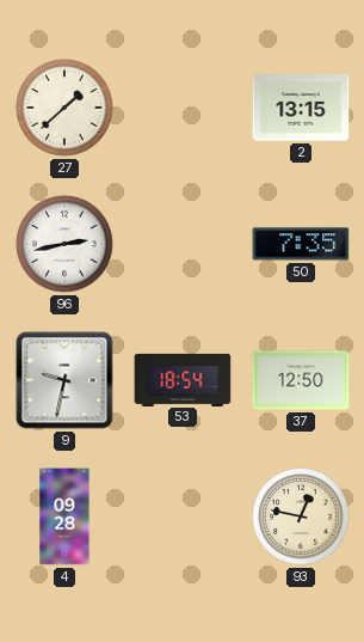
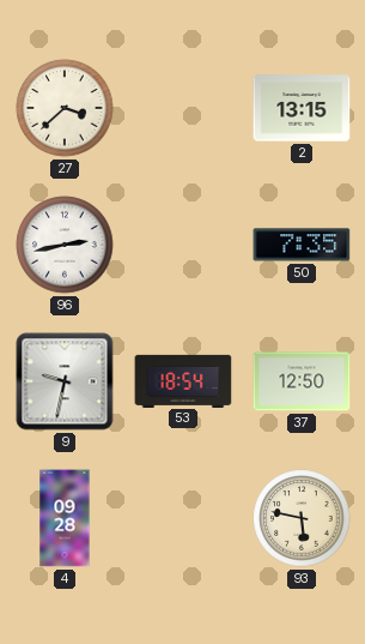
27: 1:38 -> 3:38
93: 12:47 -> 5:47
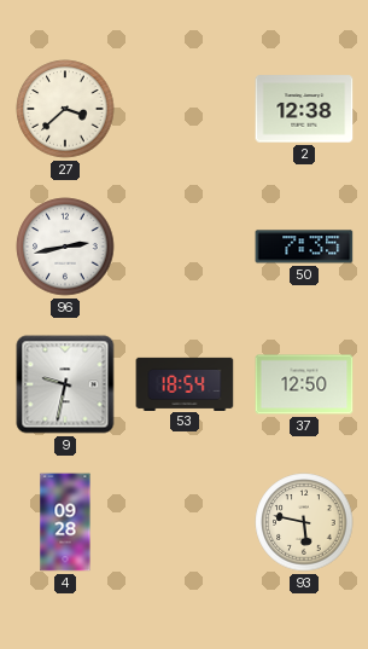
2: 13:15 -> 12:38
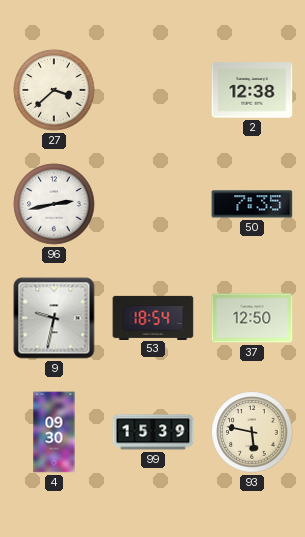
4: 09:28 -> 09:30
99: none -> 15:39
